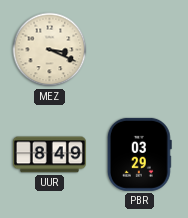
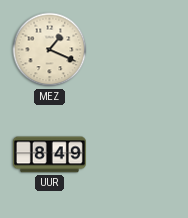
MEZ: 3:19 -> 1:19
PBR: 03:29 -> none
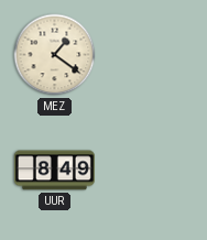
MEZ: 1:19 -> 1:21
